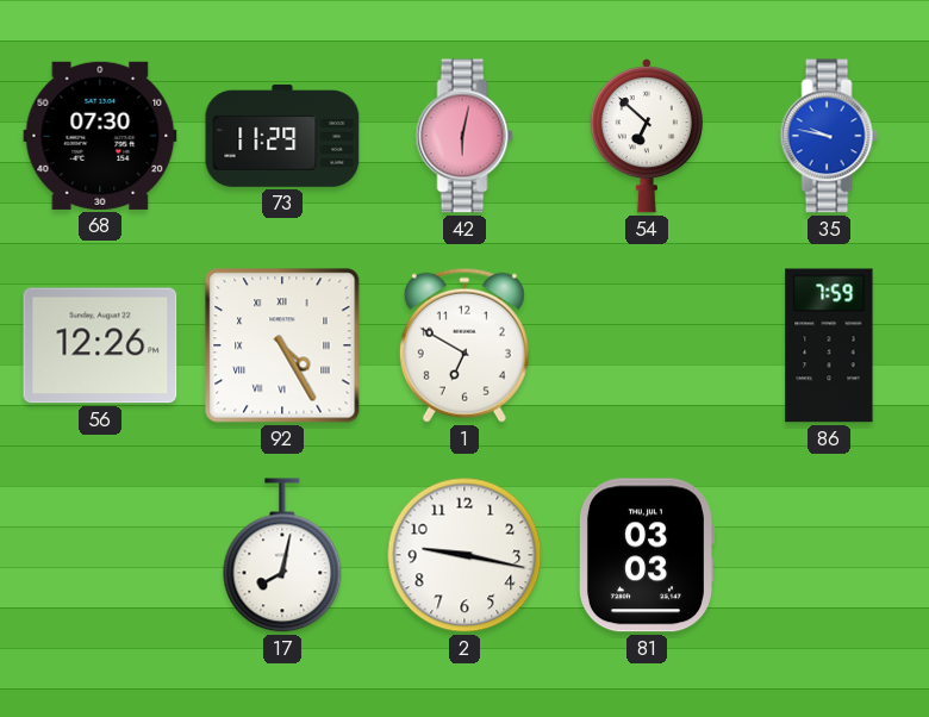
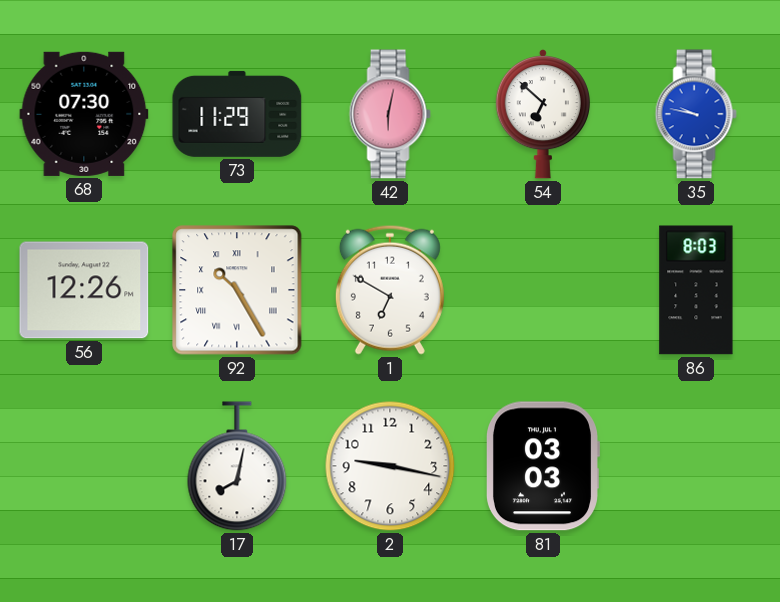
92: 4:25 -> 10:25
86: 7:59 -> 8:03
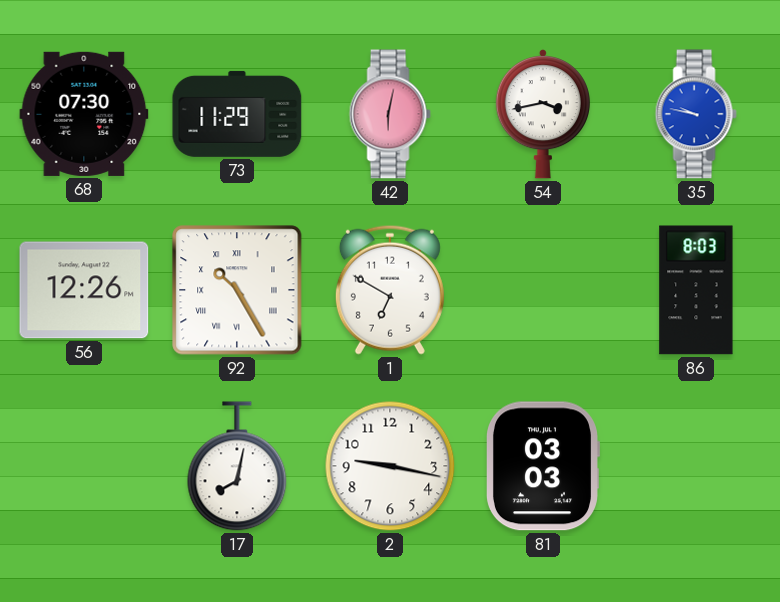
54: 6:52 -> 3:43
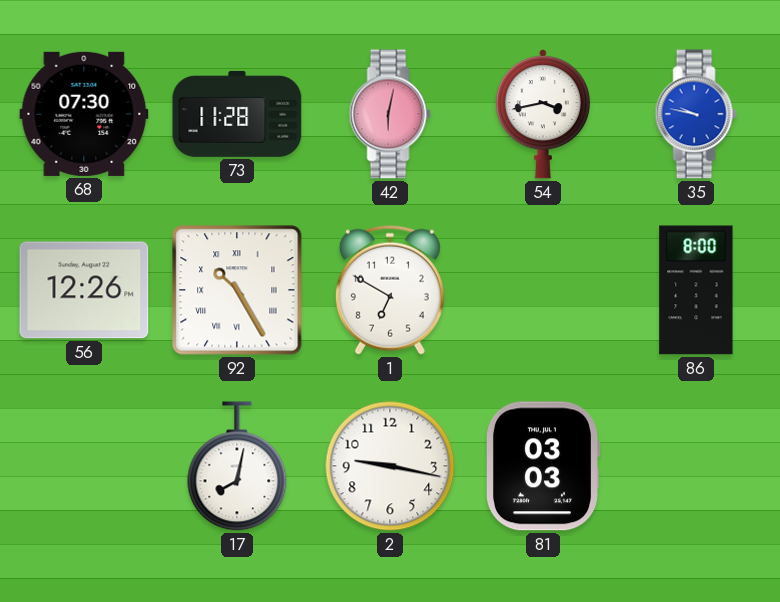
73: 11:29 -> 11:28
86: 8:03 -> 8:00
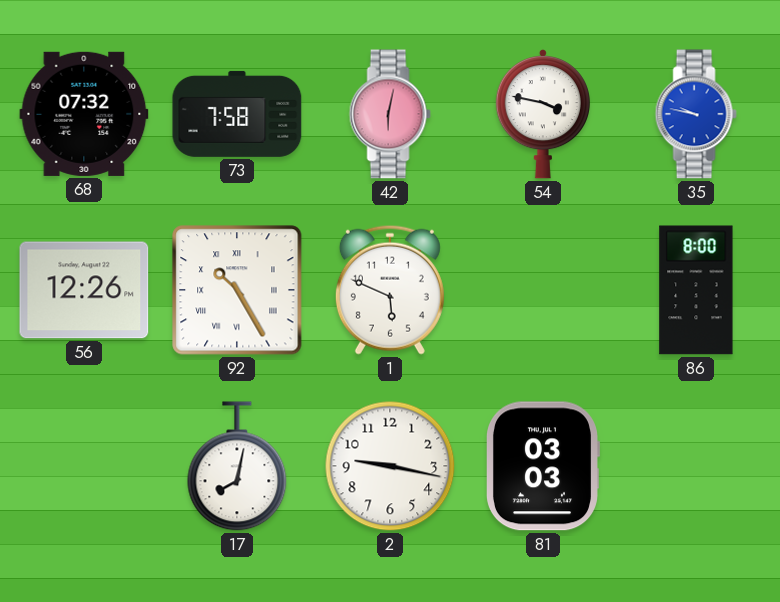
68: 07:30 -> 07:32
73: 11:28 -> 7:58
54: 3:43 -> 3:47
1: 6:50 -> 5:49
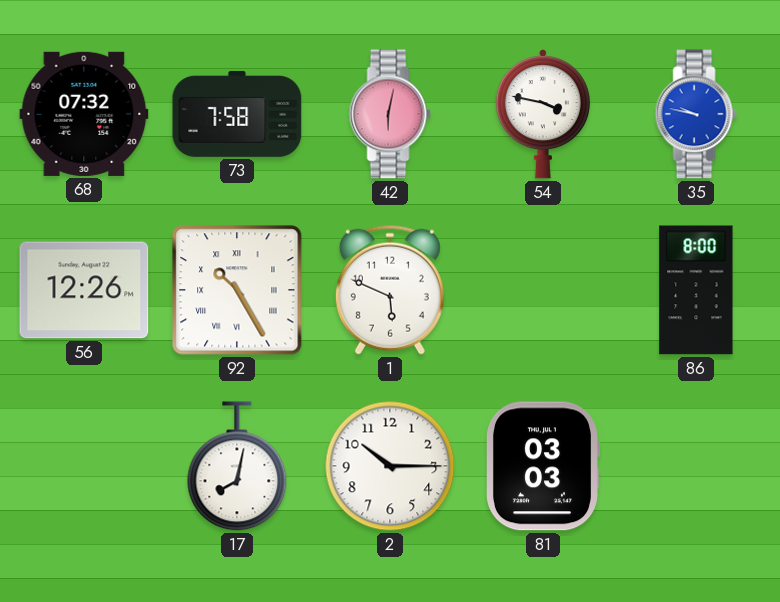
2: 9:17 -> 10:15
